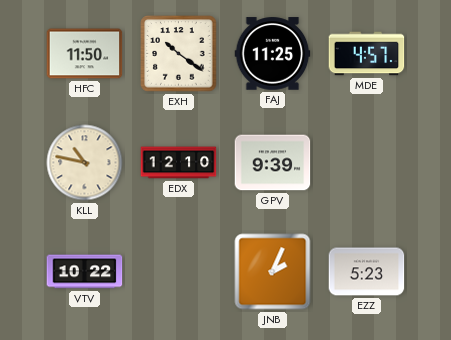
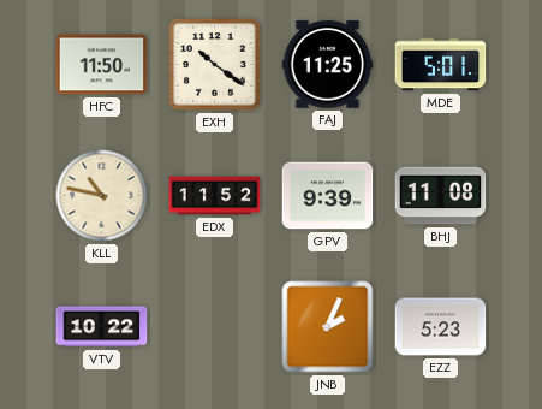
MDE: 4:57 -> 5:01
EDX: 12:10 -> 11:52
BHJ: none -> 11:08
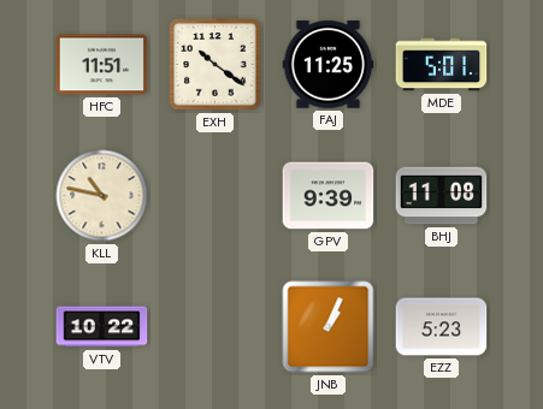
HFC: 11:50 -> 11:51
EDX: 11:52 -> none
JNB: 2:04 -> 1:04
